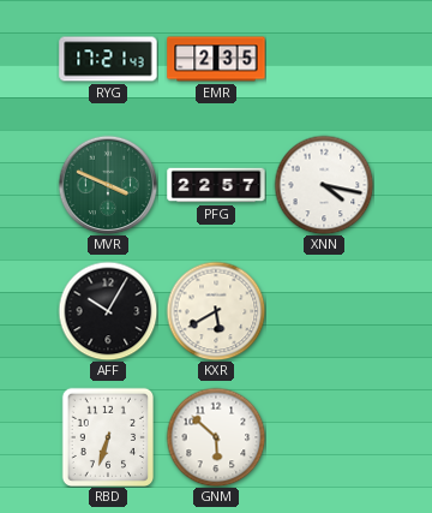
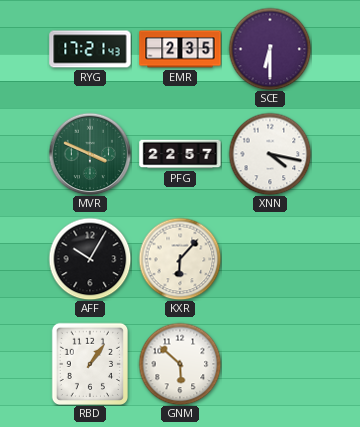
SCE: none -> 6:30
KXR: 5:40 -> 6:07
RBD: 6:33 -> 1:06
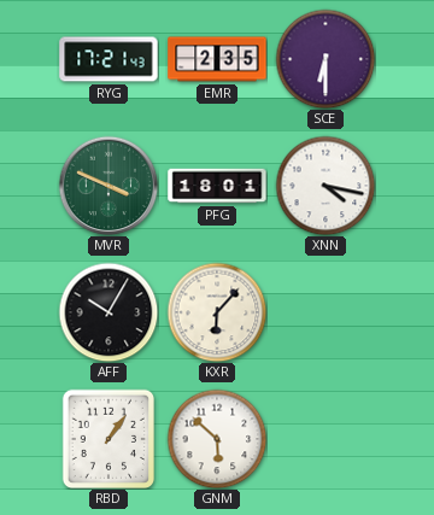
PFG: 22:57 -> 18:01
